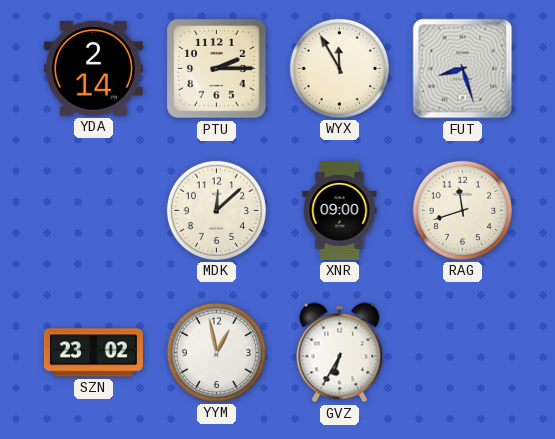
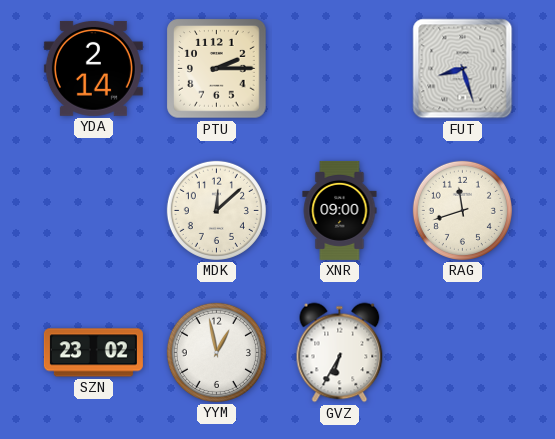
WYX: 11:55 -> none
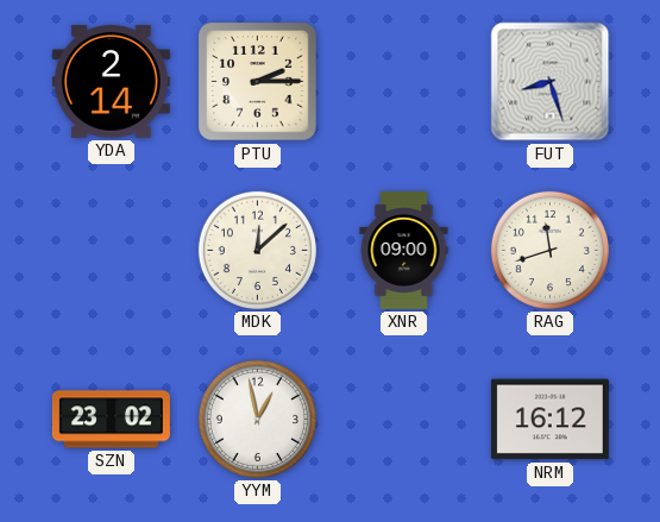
GVZ: 6:35 -> none
NRM: none -> 16:12
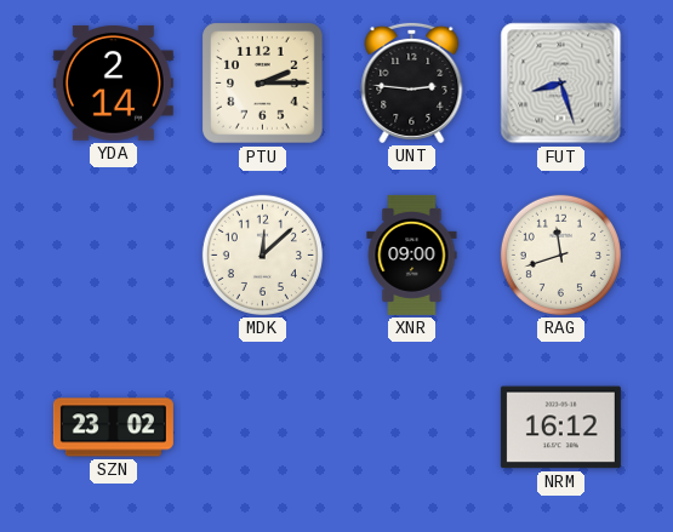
UNT: none -> 2:46
YYM: 12:58 -> none
